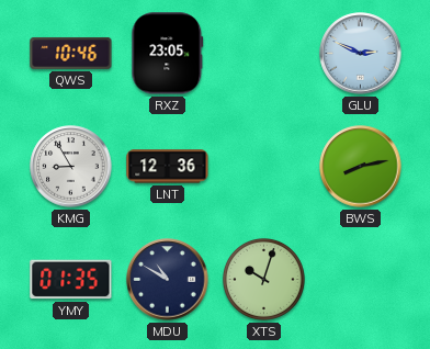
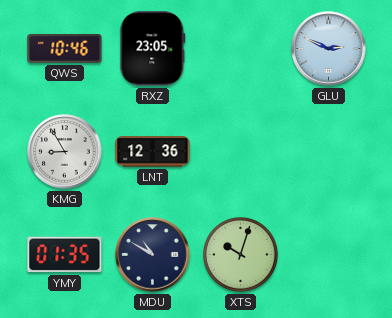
BWS: 8:13 -> none
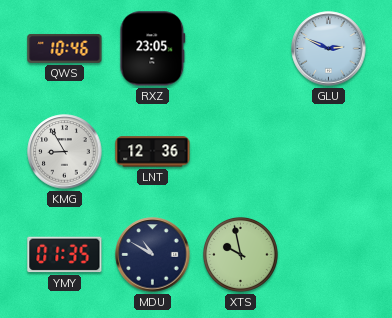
XTS: 10:03 -> 9:58
